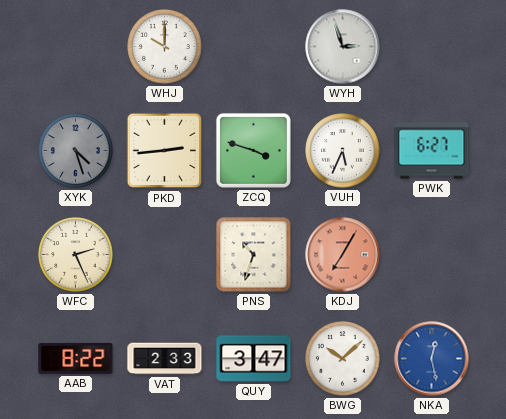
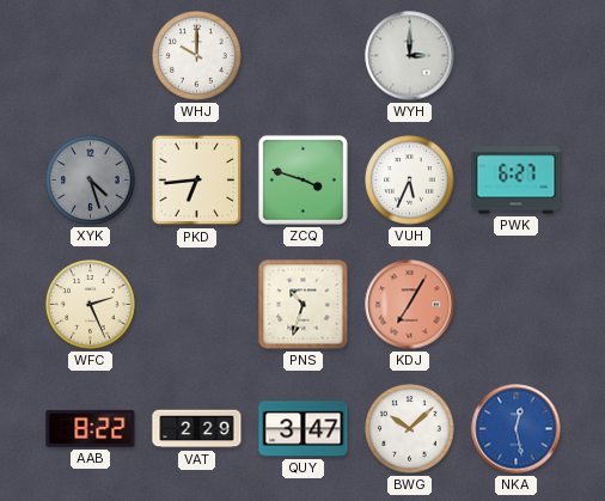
WYH: 2:57 -> 3:00
PKD: 2:44 -> 6:44
VAT: 2:33 -> 2:29
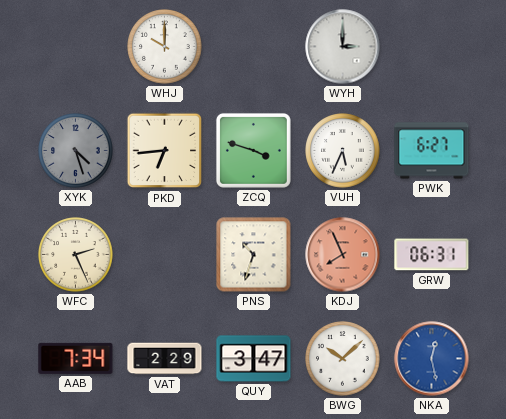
KDJ: 7:05 -> 7:56
GRW: none -> 06:31
AAB: 8:22 -> 7:34
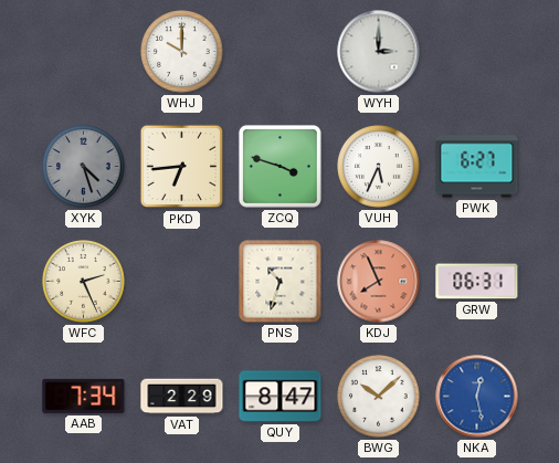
QUY: 3:47 -> 8:47
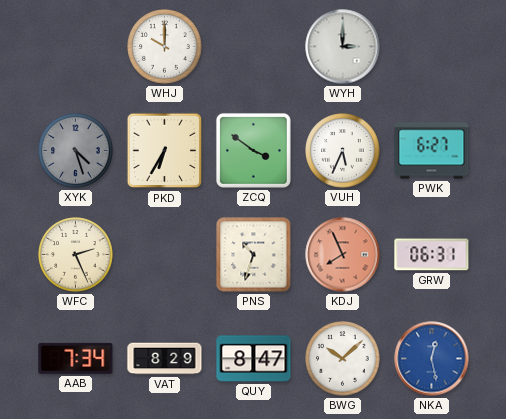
PKD: 6:44 -> 6:35
ZCQ: 3:48 -> 3:51
VAT: 2:29 -> 8:29
